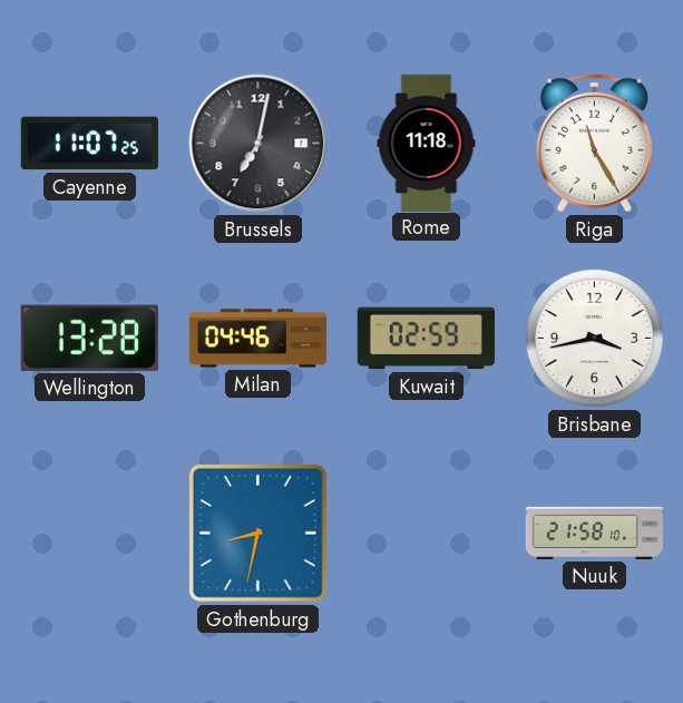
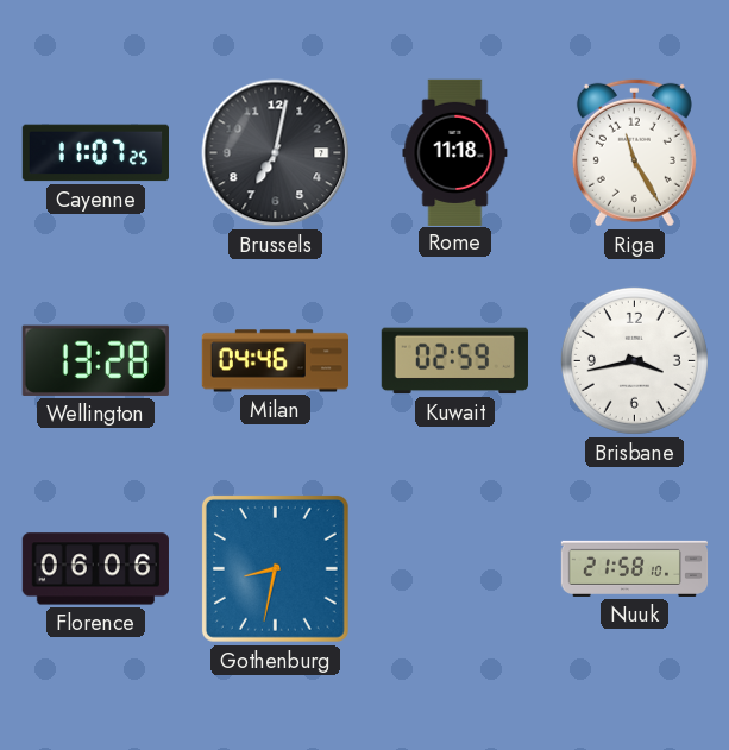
Florence: none -> 06:06
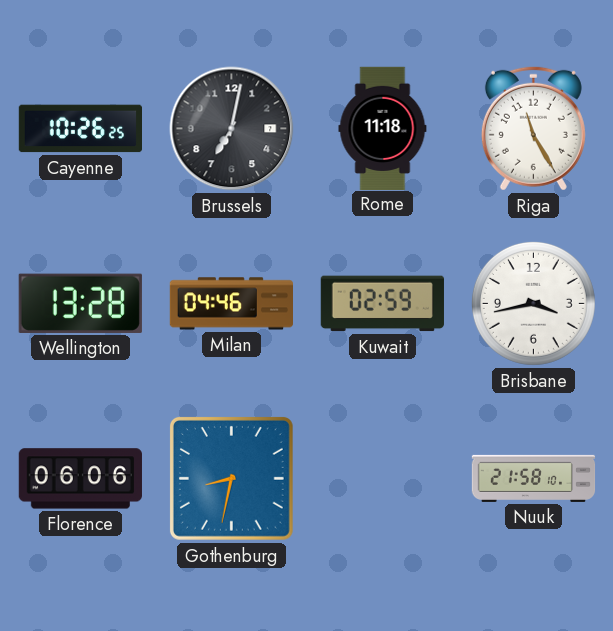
Cayenne: 11:07 -> 10:26
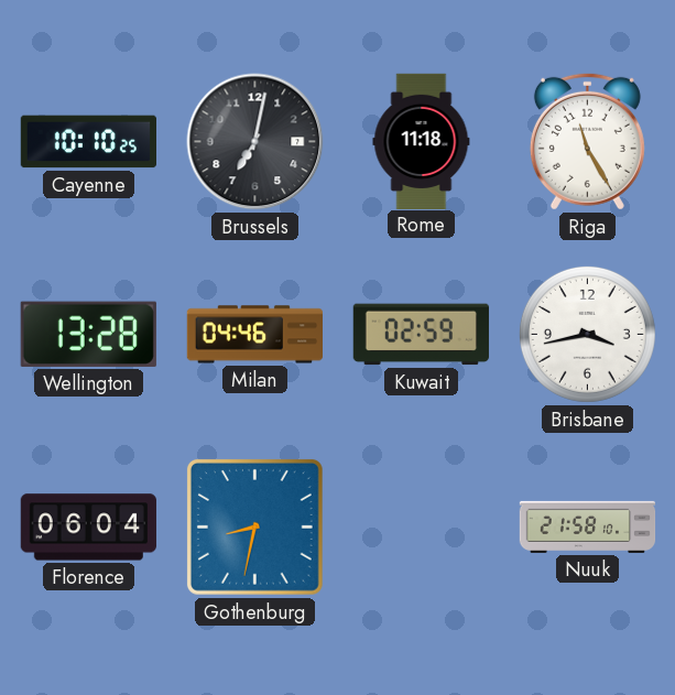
Cayenne: 10:26 -> 10:10
Florence: 06:06 -> 06:04
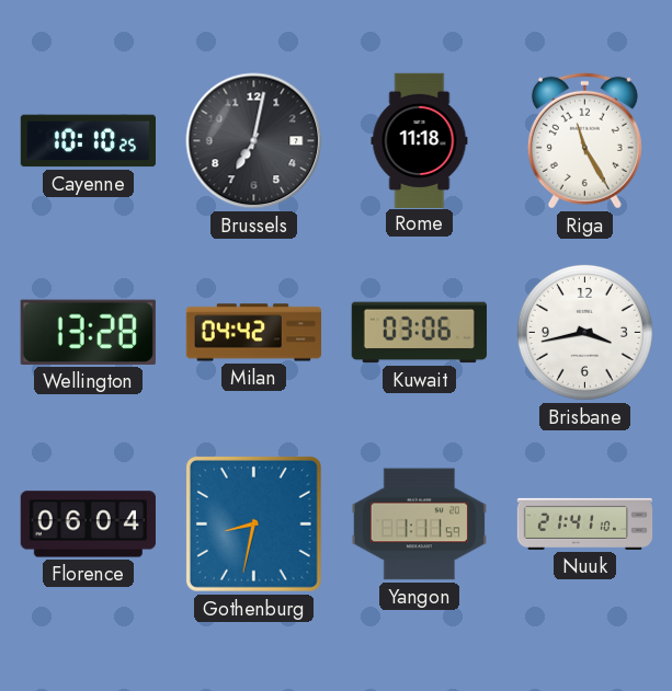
Milan: 04:46 -> 04:42
Kuwait: 02:59 -> 03:06
Yangon: none -> 1:11
Nuuk: 21:58 -> 21:41
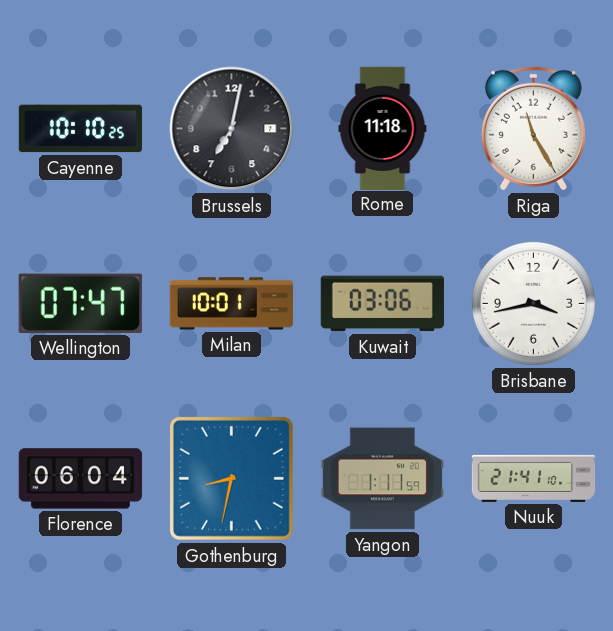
Wellington: 13:28 -> 07:47
Milan: 04:42 -> 10:01
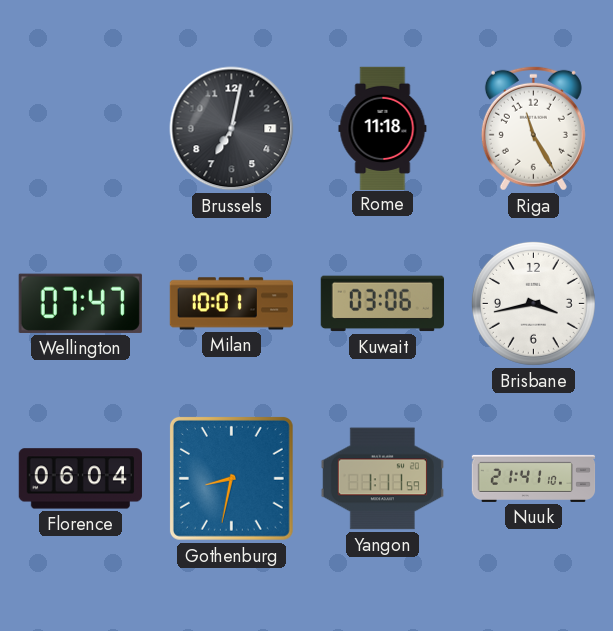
Cayenne: 10:10 -> none
